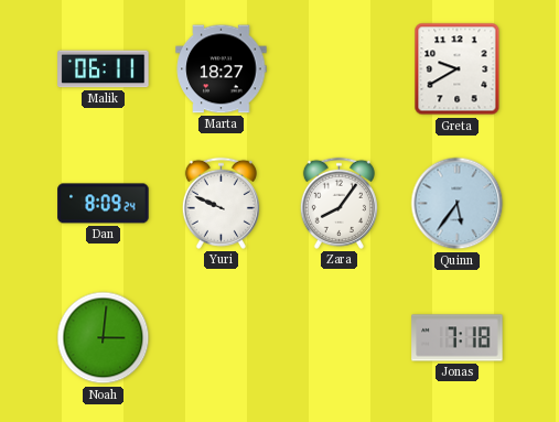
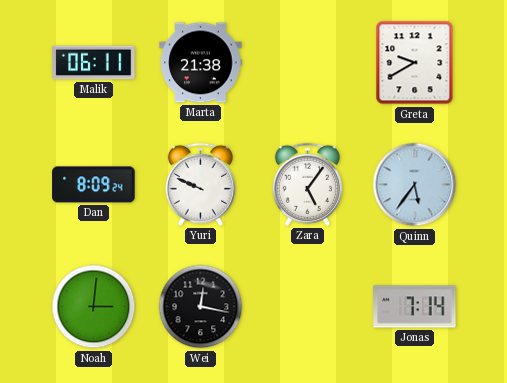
Marta: 18:27 -> 21:38
Zara: 8:06 -> 5:06
Wei: none -> 12:17
Jonas: 7:18 -> 7:14
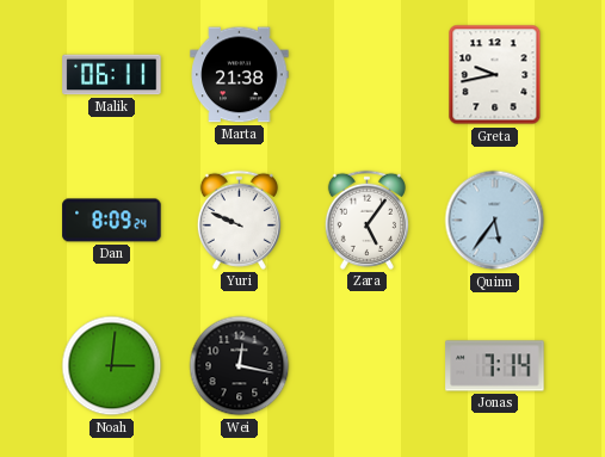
Greta: 9:40 -> 9:43
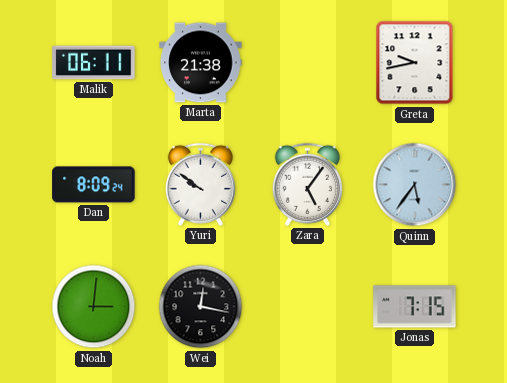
Yuri: 9:49 -> 9:51
Jonas: 7:14 -> 7:15
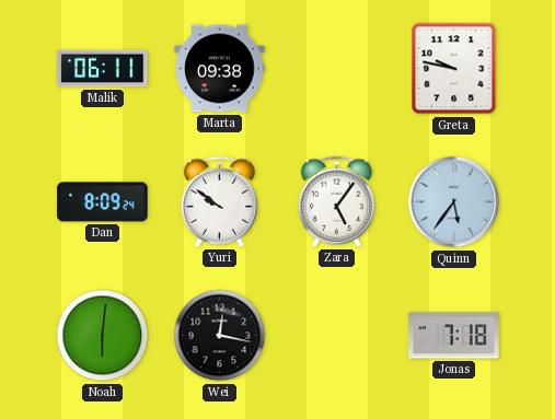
Marta: 21:38 -> 09:38
Greta: 9:43 -> 9:47
Noah: 3:01 -> 6:01
Jonas: 7:15 -> 7:18
